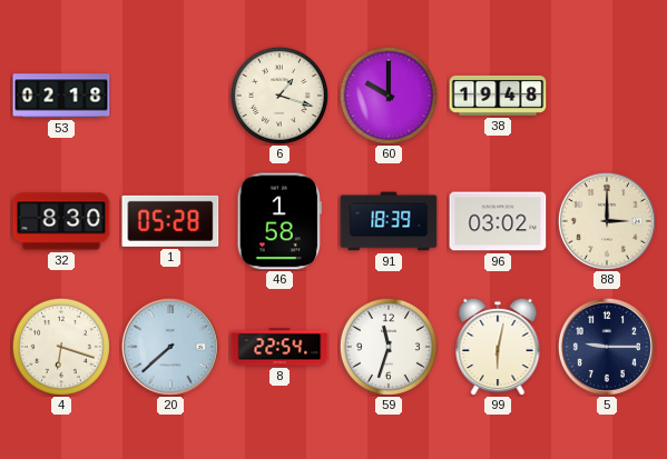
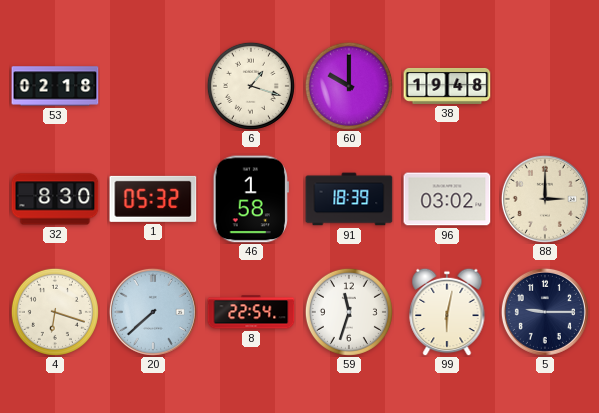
1: 05:28 -> 05:32
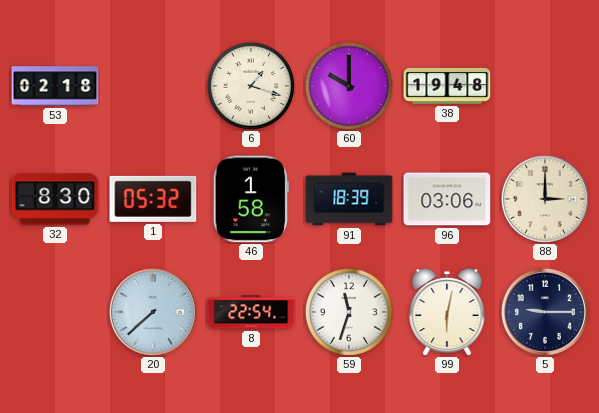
96: 03:02 -> 03:06
4: 6:18 -> none
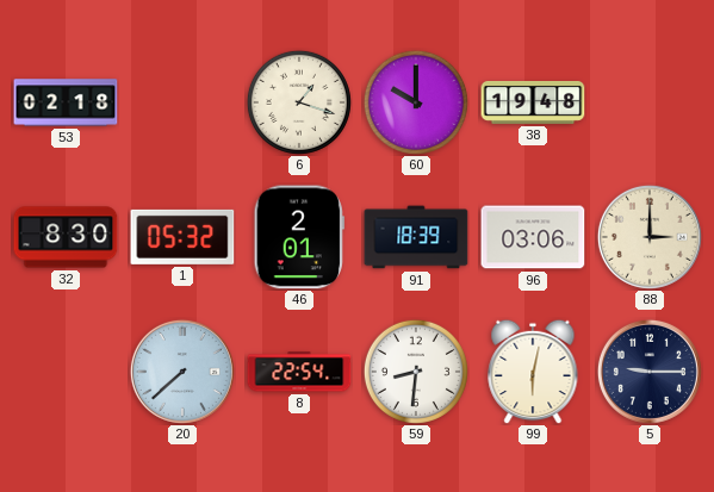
46: 1:58 -> 2:01
59: 11:33 -> 8:31
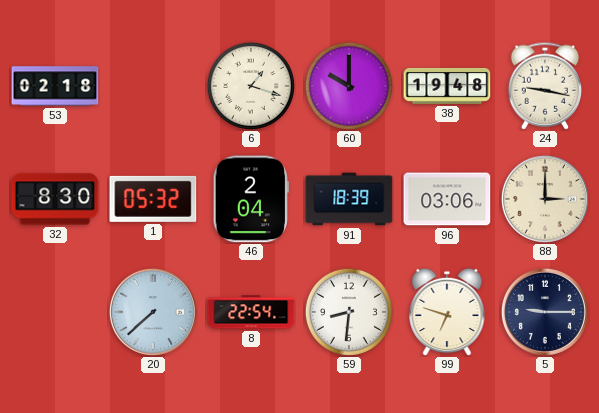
24: none -> 9:17
46: 2:01 -> 2:04
99: 6:02 -> 6:48
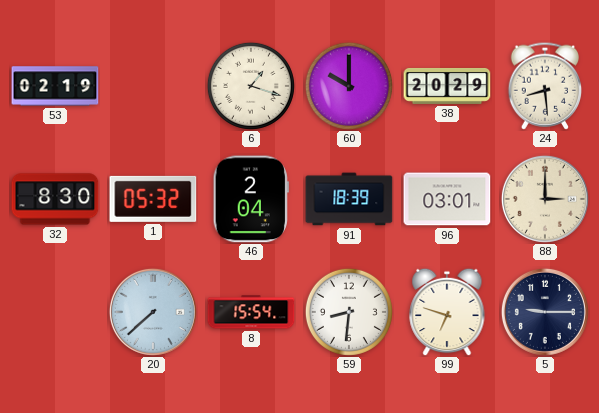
53: 02:18 -> 02:19
38: 19:48 -> 20:29
24: 9:17 -> 8:29
96: 03:06 -> 03:01
8: 22:54 -> 15:54
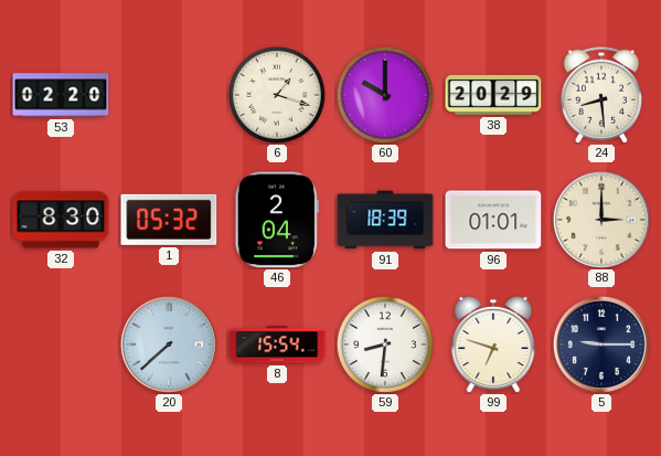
53: 02:19 -> 02:20
96: 03:01 -> 01:01
